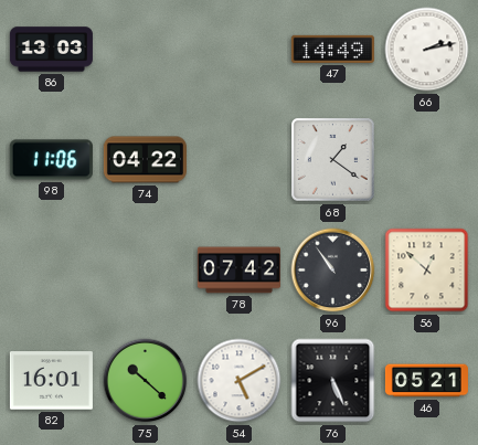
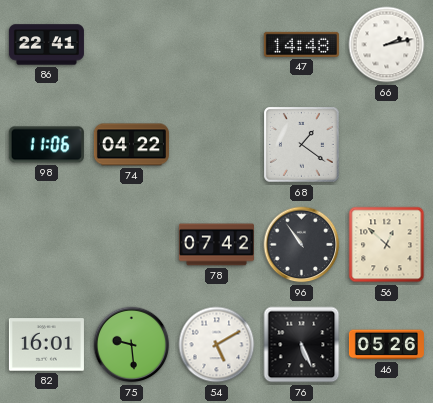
86: 13:03 -> 22:41
47: 14:49 -> 14:48
75: 10:22 -> 9:29
46: 05:21 -> 05:26
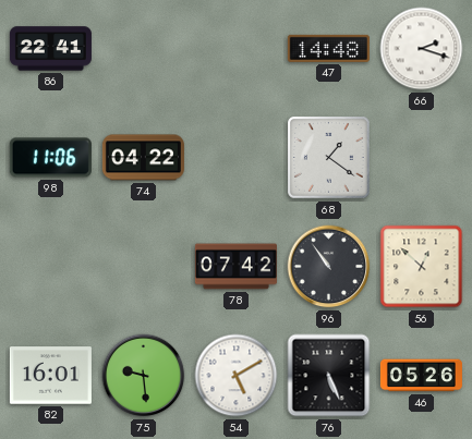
66: 2:13 -> 2:18
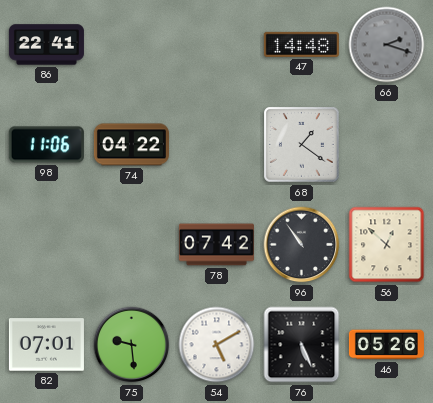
66 dial: white -> grey
82: 16:01 -> 07:01
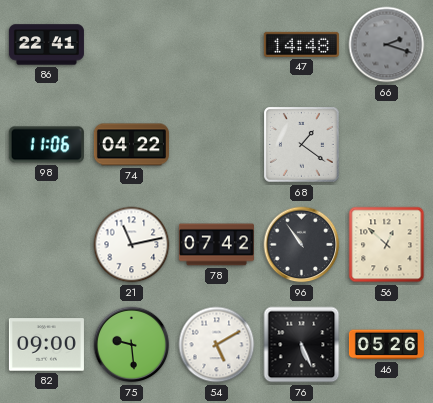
21: none -> 11:13
82: 07:01 -> 09:00
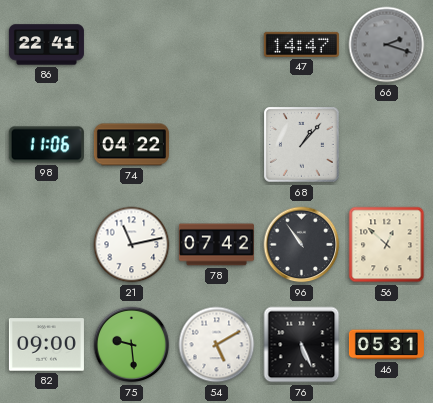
47: 14:48 -> 14:47
68: 1:21 -> 1:07
46: 05:26 -> 05:31
